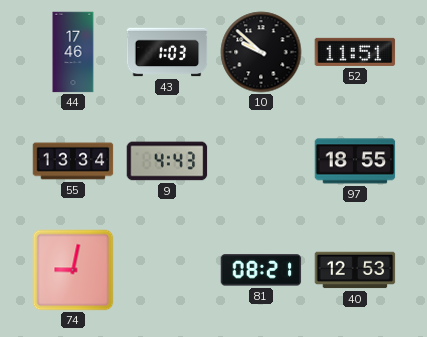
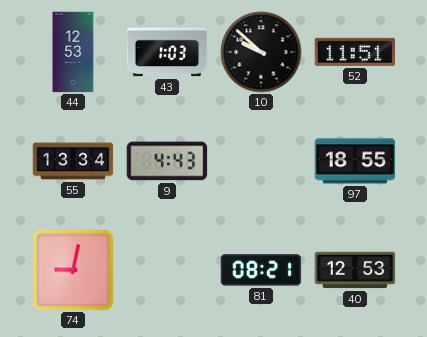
44: 17:46 -> 12:53
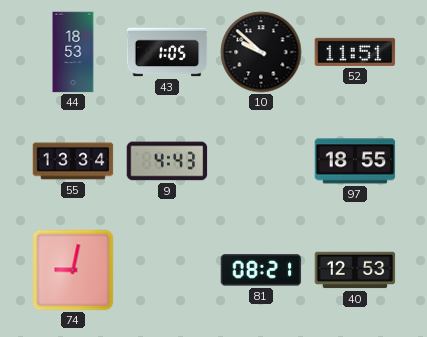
44: 12:53 -> 18:53
43: 1:03 -> 1:05
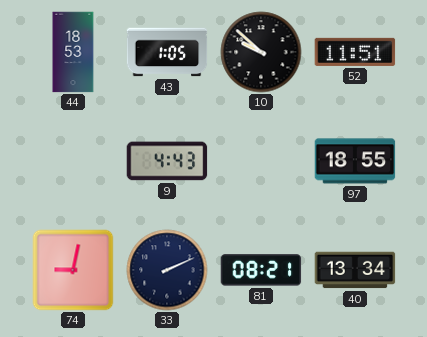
55: 13:34 -> none
33: none -> 2:11
40: 12:53 -> 13:34
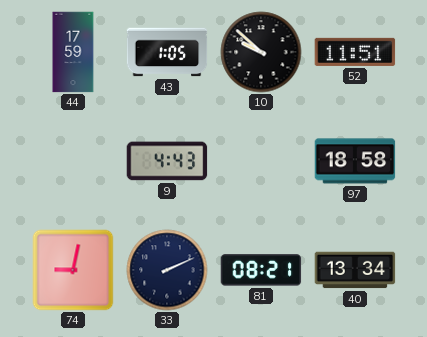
44: 18:53 -> 17:59
97: 18:55 -> 18:58
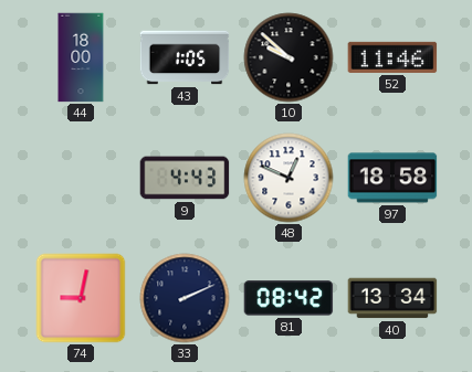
44: 17:59 -> 18:00
52: 11:51 -> 11:46
48: none -> 12:49
81: 08:21 -> 08:42
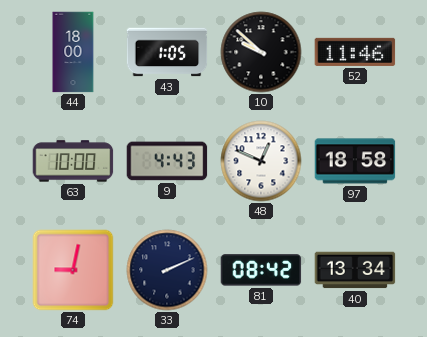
63: none -> 10:00
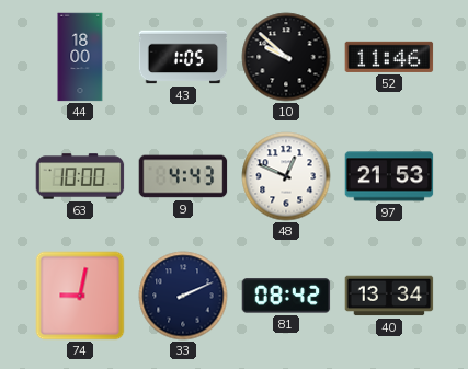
97: 18:58 -> 21:53
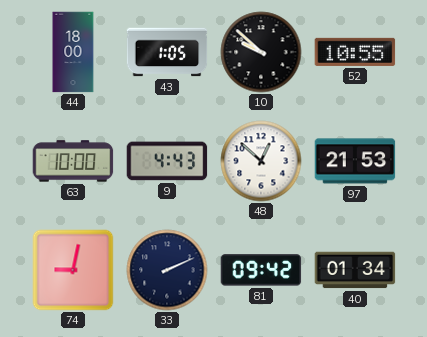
52: 11:46 -> 10:55
48: 12:49 -> 12:52
81: 08:42 -> 09:42
40: 13:34 -> 01:34
